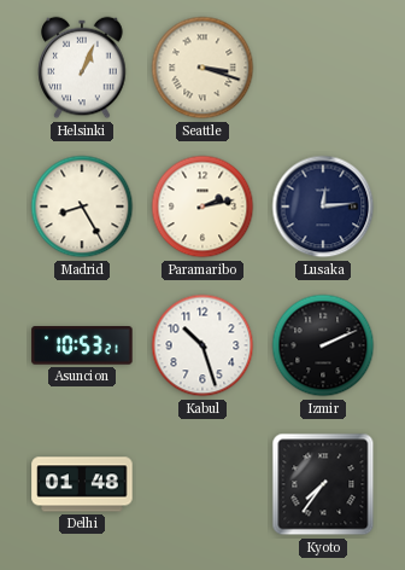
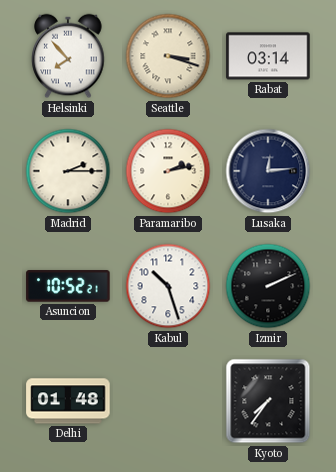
Helsinki: 1:04 -> 7:53
Rabat: none -> 03:14
Madrid: 8:25 -> 2:15
Asuncion: 10:53 -> 10:52
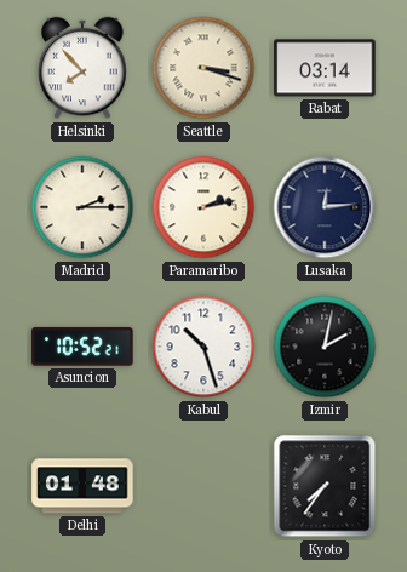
Izmir: 2:11 -> 2:02
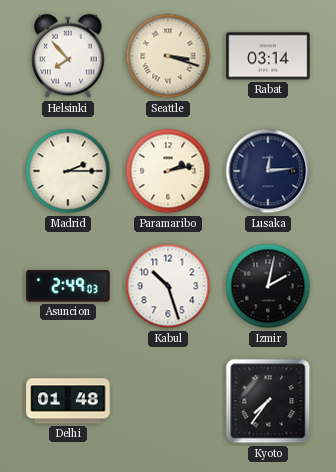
Asuncion: 10:52 -> 2:49
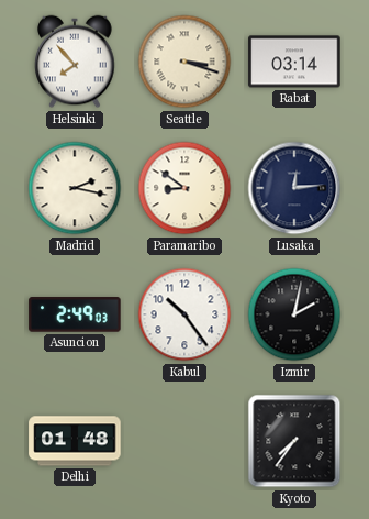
Madrid: 2:15 -> 2:17
Paramaribo: 2:13 -> 8:51
Kabul: 10:27 -> 10:24
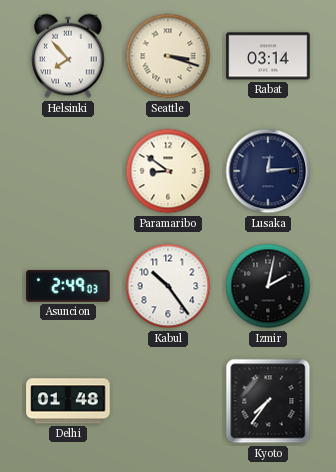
Madrid: 2:17 -> none
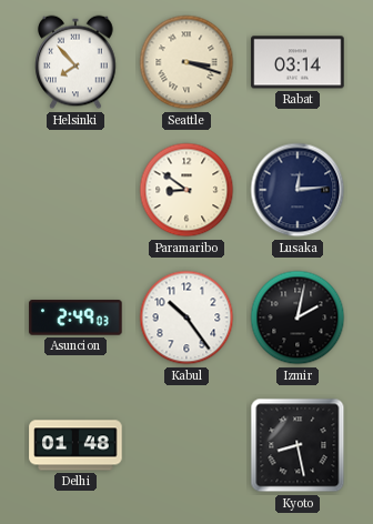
Kyoto: 7:36 -> 8:28
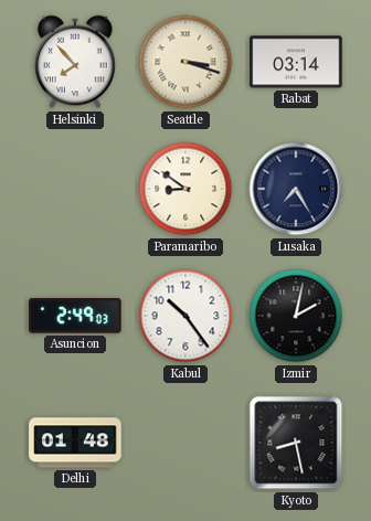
Lusaka: 12:14 -> 7:25
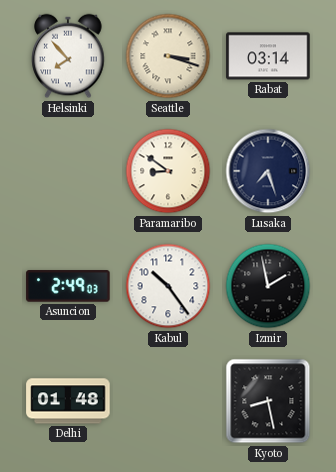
Lusaka: 7:25 -> 7:27
Izmir: 2:02 -> 1:58
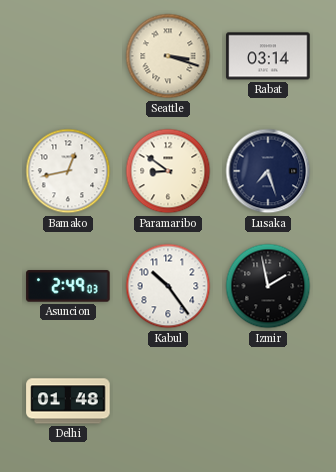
Helsinki: 7:53 -> none
Bamako: none -> 12:43
Kyoto: 8:28 -> none
